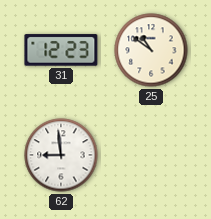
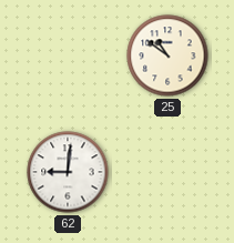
31: 12:23 -> none
62: 8:59 -> 9:01
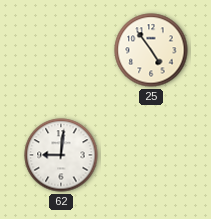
25: 10:51 -> 4:54
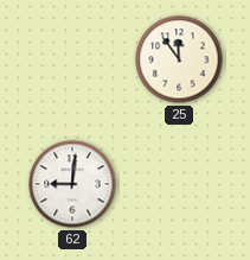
25: 4:54 -> 11:54
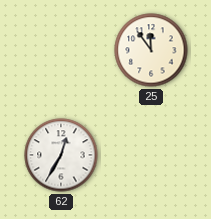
62: 9:01 -> 12:35
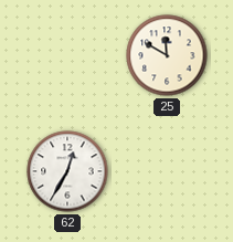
25: 11:54 -> 11:50
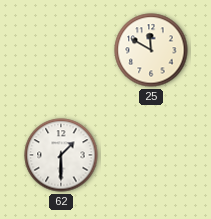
62: 12:35 -> 1:30
